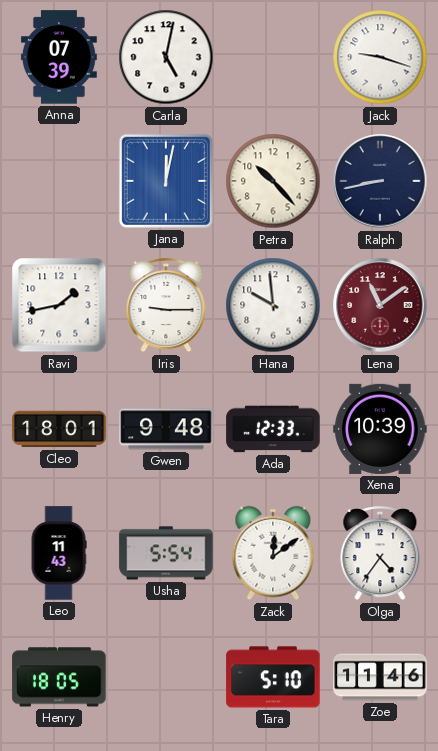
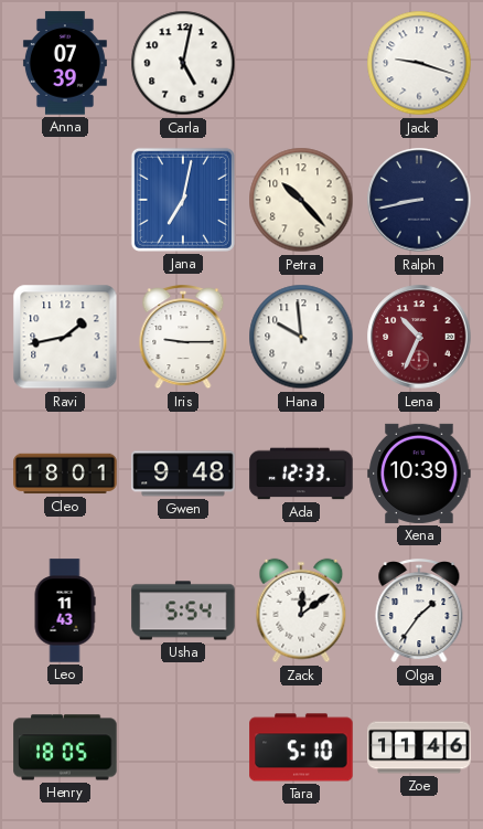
Jana: 12:02 -> 7:02
Lena: 11:09 -> 10:34
Olga: 4:36 -> 1:36
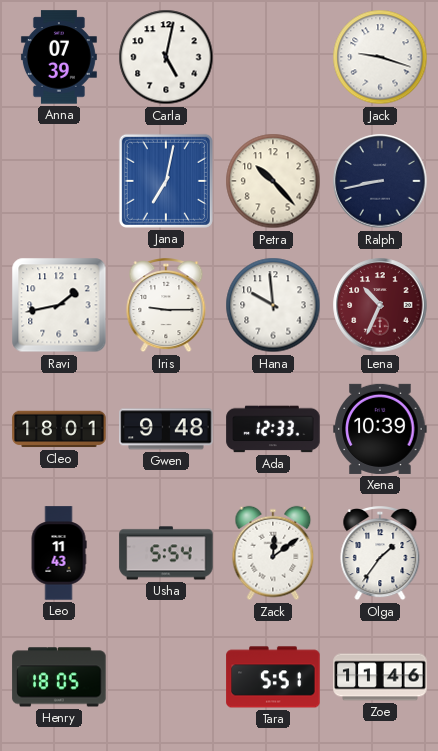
Tara: 5:10 -> 5:51
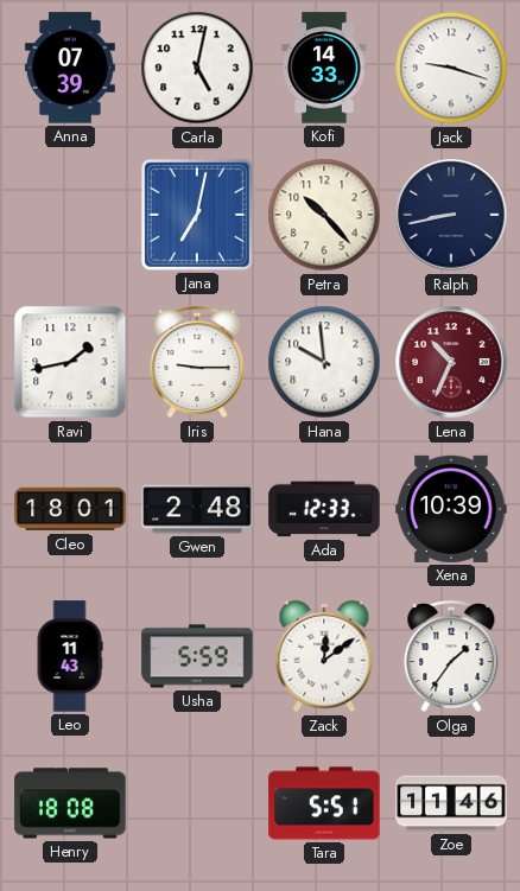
Kofi: none -> 14:33
Gwen: 9:48 -> 2:48
Usha: 5:54 -> 5:59
Henry: 18:05 -> 18:08
